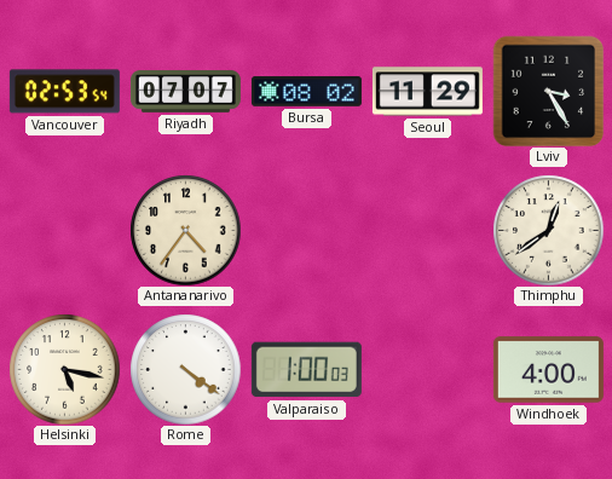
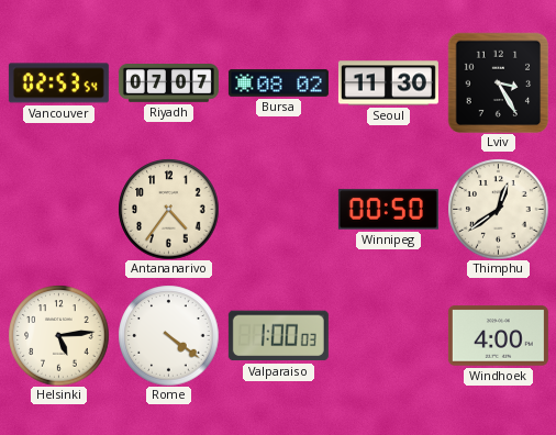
Seoul: 11:29 -> 11:30
Winnipeg: none -> 00:50
Helsinki: 5:17 -> 5:14
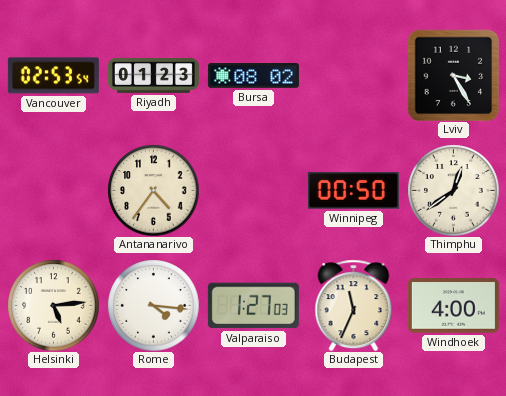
Riyadh: 07:07 -> 01:23
Seoul: 11:30 -> none
Rome: 4:21 -> 4:16
Valparaiso: 1:00 -> 1:27
Budapest: none -> 11:34
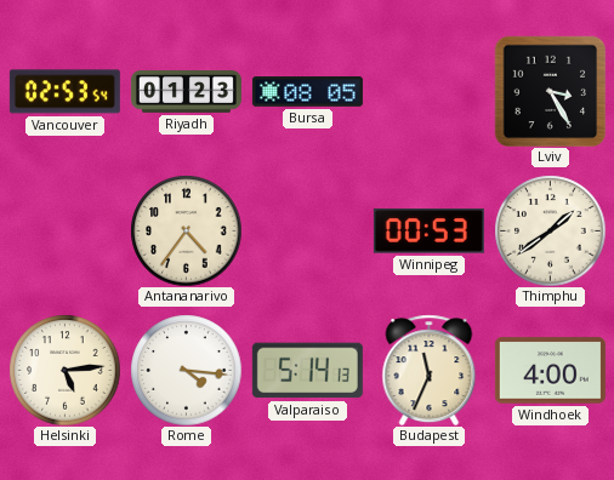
Bursa: 08:02 -> 08:05
Winnipeg: 00:50 -> 00:53
Thimphu: 12:39 -> 1:39
Valparaiso: 1:27 -> 5:14
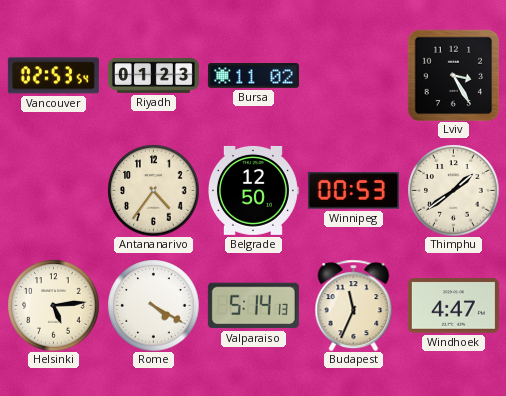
Bursa: 08:05 -> 11:02
Belgrade: none -> 12:50
Rome: 4:16 -> 4:20
Windhoek: 4:00 -> 4:47
